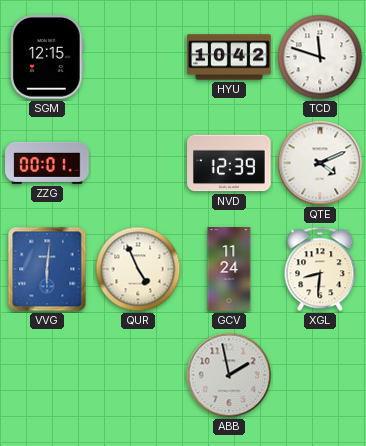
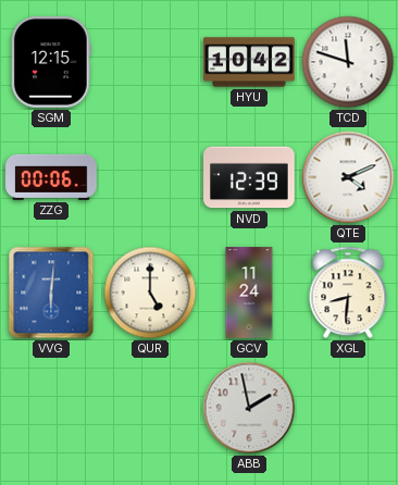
ZZG: 00:01 -> 00:06
QUR: 4:56 -> 5:00
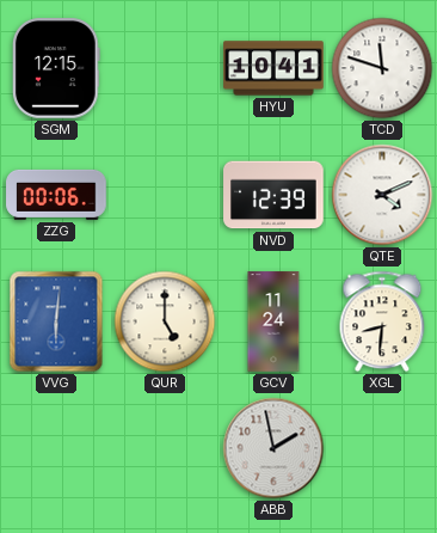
HYU: 10:42 -> 10:41
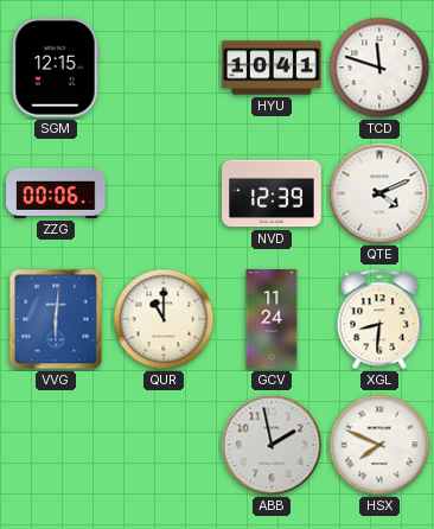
QUR: 5:00 -> 11:00
HSX: none -> 7:49
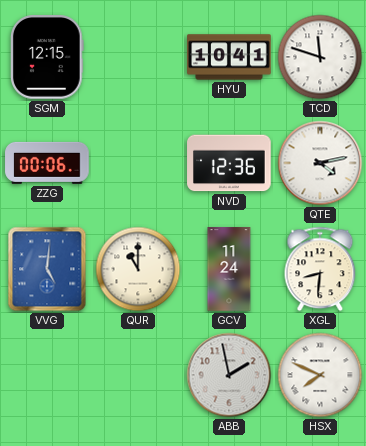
NVD: 12:39 -> 12:36
QTE: 4:11 -> 4:13
VVG: 6:01 -> 5:01
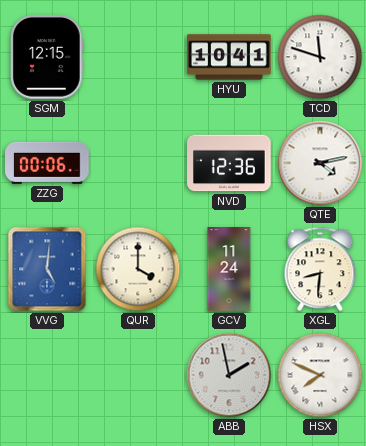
QUR: 11:00 -> 4:00
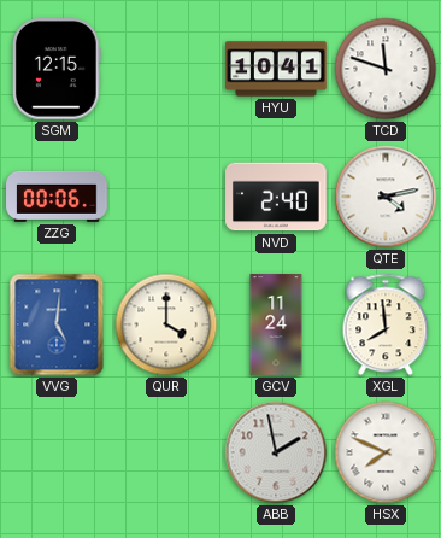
NVD: 12:36 -> 2:40
XGL: 8:31 -> 7:59
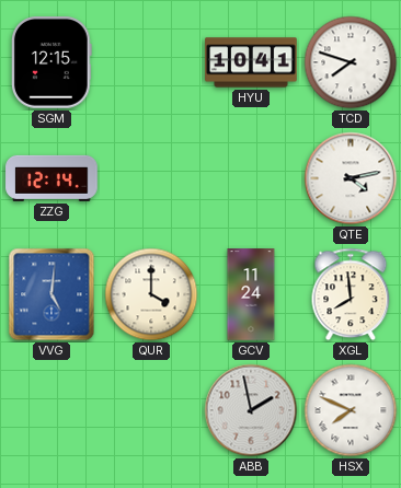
TCD: 11:48 -> 7:48
ZZG: 00:06 -> 12:14
NVD: 2:40 -> none
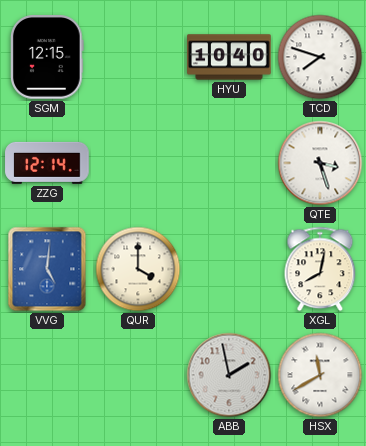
HYU: 10:41 -> 10:40
QTE: 4:13 -> 3:27
GCV: 11:24 -> none
XGL: 7:59 -> 8:02
HSX: 7:49 -> 11:40
